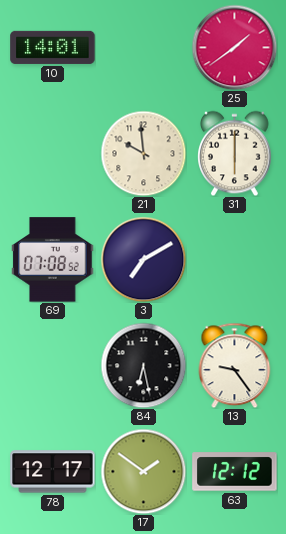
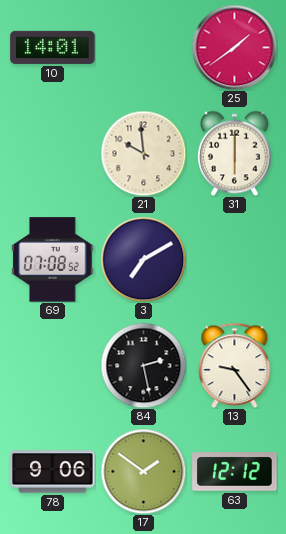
84: 6:28 -> 2:28
78: 12:17 -> 9:06
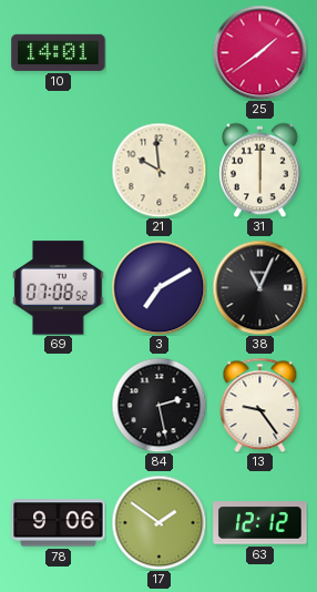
38: none -> 11:04
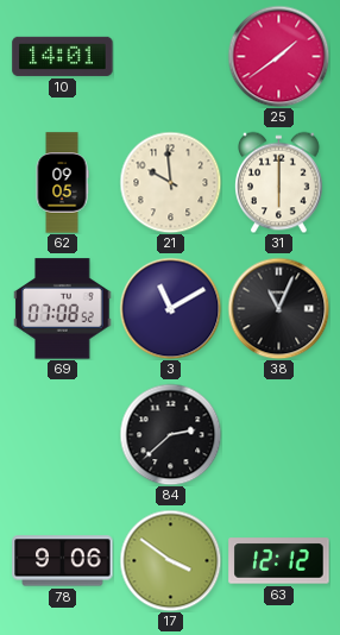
62: none -> 09:05
3: 7:10 -> 11:10
84: 2:28 -> 2:38
13: 9:24 -> none
17: 1:51 -> 3:51
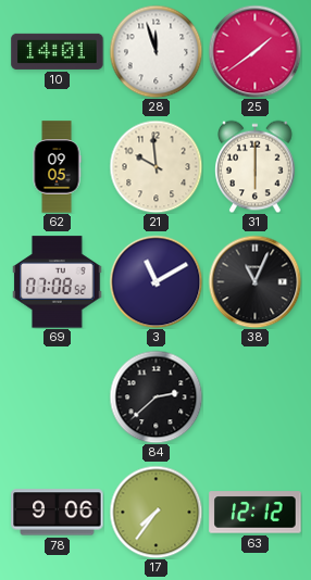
28: none -> 11:57
17: 3:51 -> 7:36
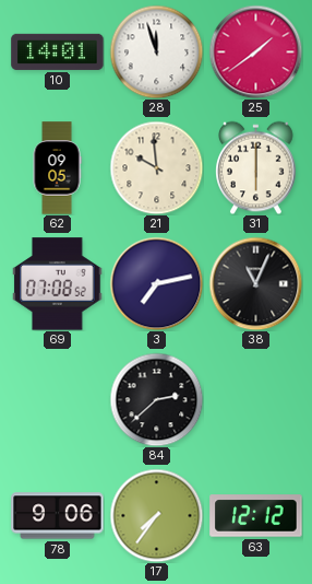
3: 11:10 -> 7:13
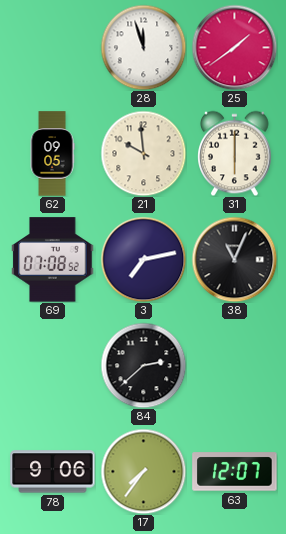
10: 14:01 -> none
63: 12:12 -> 12:07
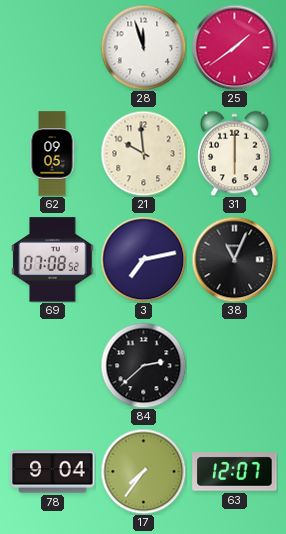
78: 9:06 -> 9:04
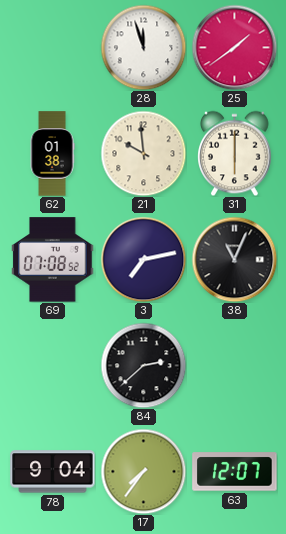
62: 09:05 -> 01:38
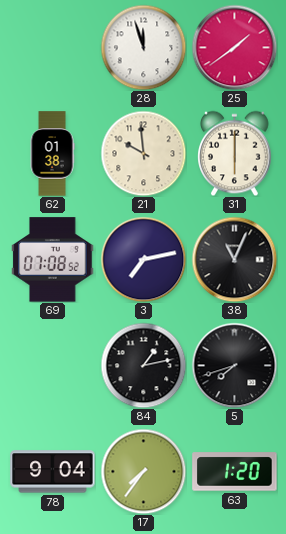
84: 2:38 -> 1:13
5: none -> 7:42
63: 12:07 -> 1:20
